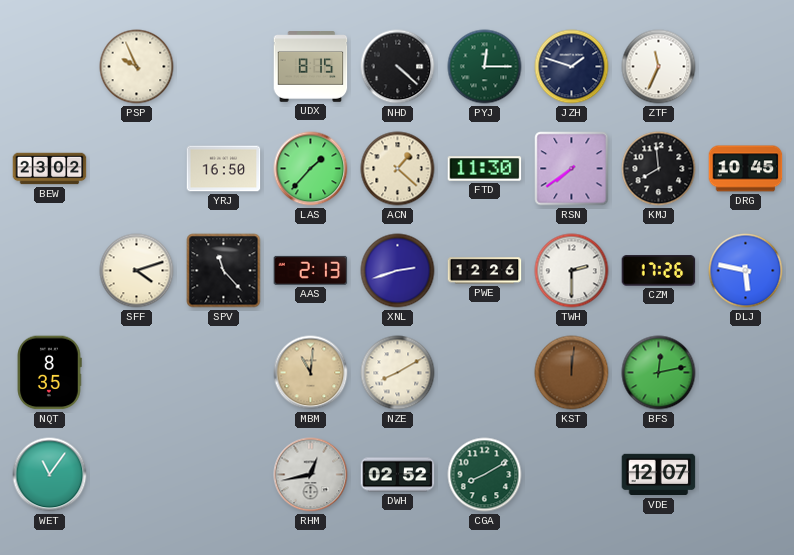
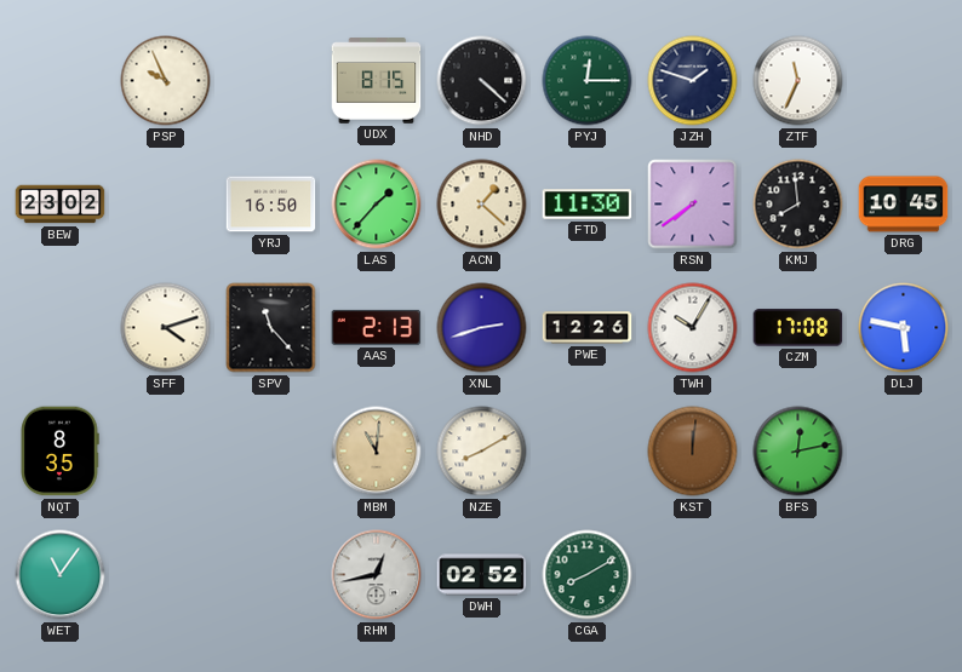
TWH: 2:30 -> 10:05
CZM: 17:26 -> 17:08
VDE: 12:07 -> none
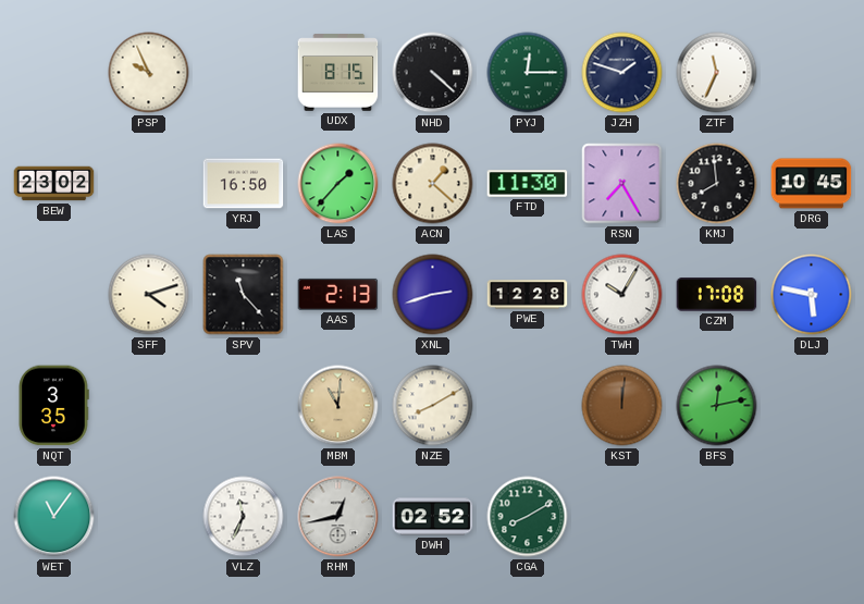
RSN: 7:39 -> 7:25
PWE: 12:26 -> 12:28
NQT: 8:35 -> 3:35
VLZ: none -> 11:34
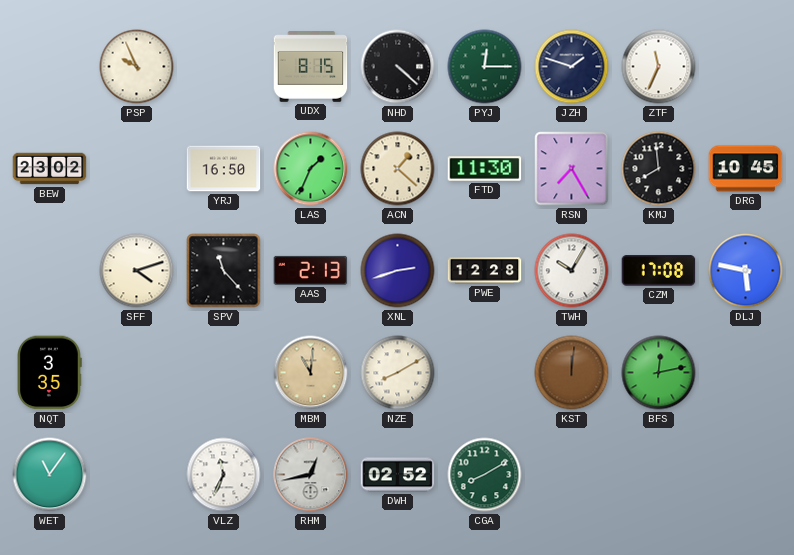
LAS: 1:37 -> 1:34
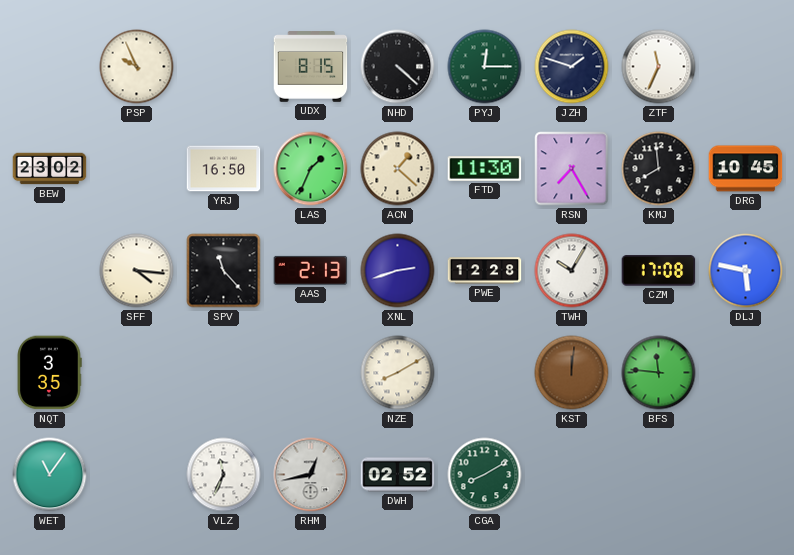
SFF: 4:12 -> 4:16
MBM: 11:01 -> none
BFS: 12:13 -> 11:46
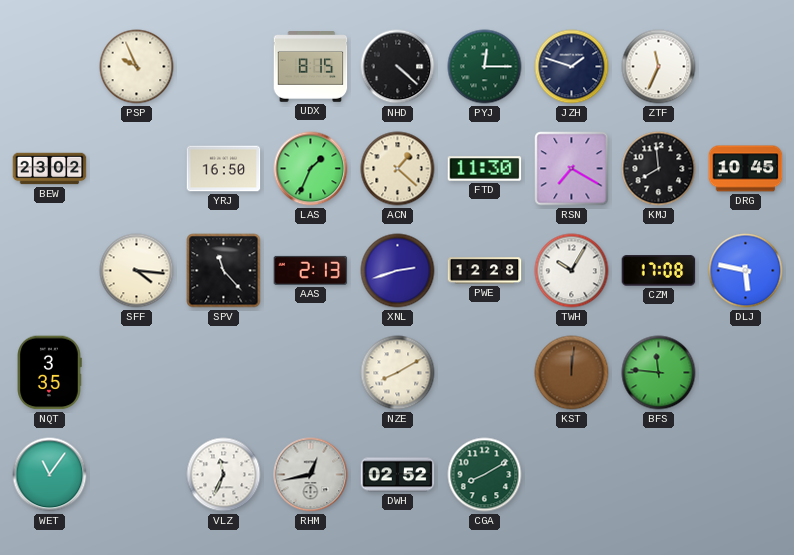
RSN: 7:25 -> 7:20
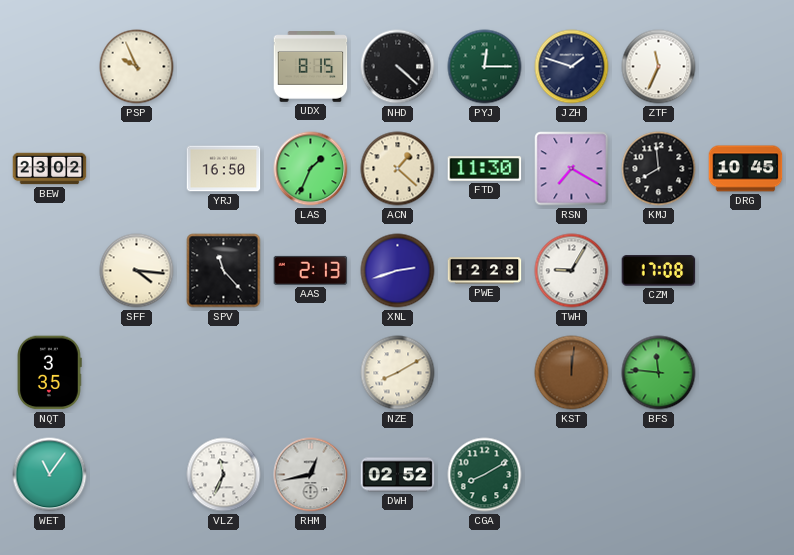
TWH: 10:05 -> 9:05
DLJ: 5:47 -> none
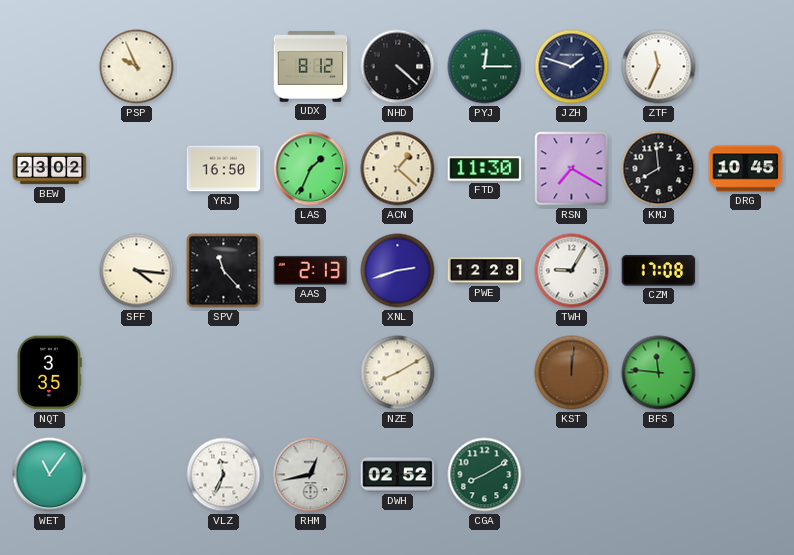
UDX: 8:15 -> 8:12
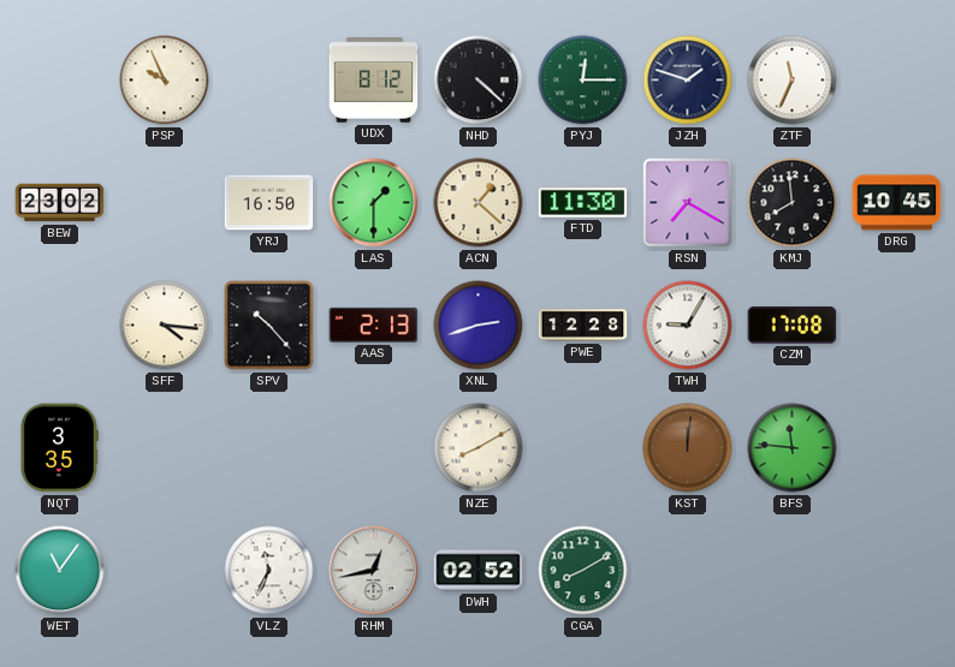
LAS: 1:34 -> 1:30
SPV: 11:23 -> 10:23
